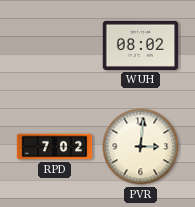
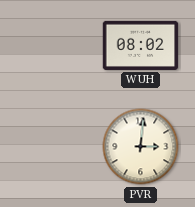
RPD: 7:02 -> none
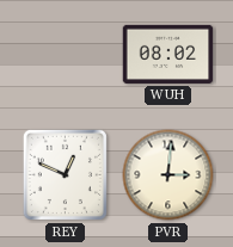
REY: none -> 12:49
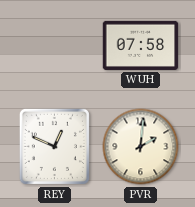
WUH: 08:02 -> 07:58
PVR: 3:01 -> 2:01
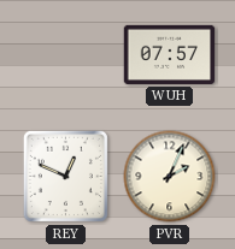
WUH: 07:58 -> 07:57
PVR: 2:01 -> 2:04
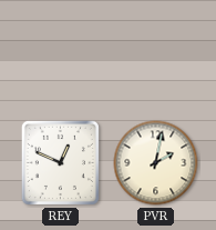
WUH: 07:57 -> none
PVR: 2:04 -> 2:02
